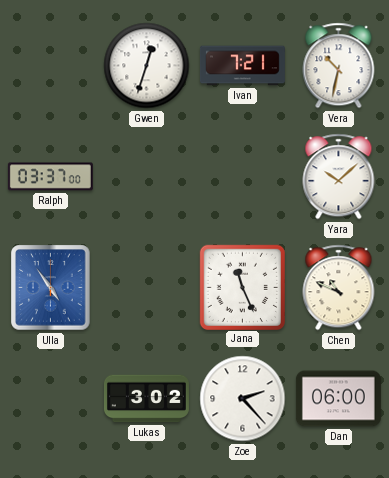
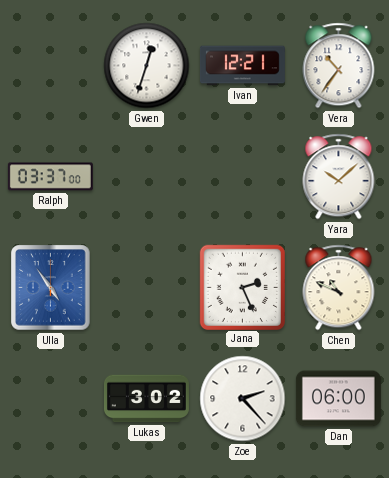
Ivan: 7:21 -> 12:21
Vera: 10:32 -> 10:36
Jana: 11:26 -> 2:26
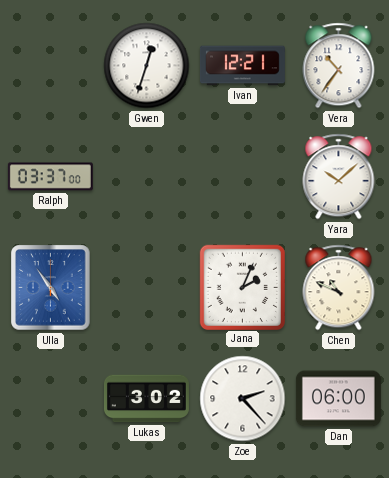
Jana: 2:26 -> 2:04
